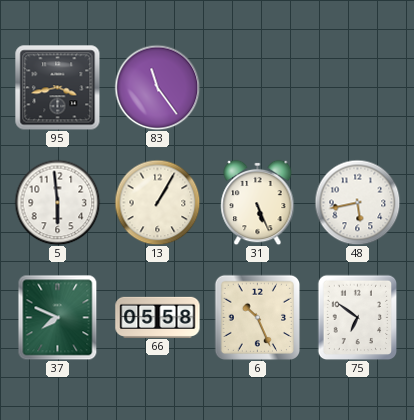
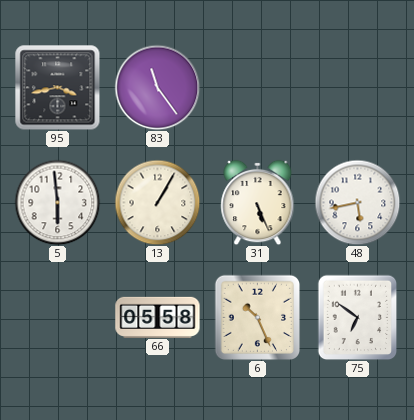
37: 7:49 -> none
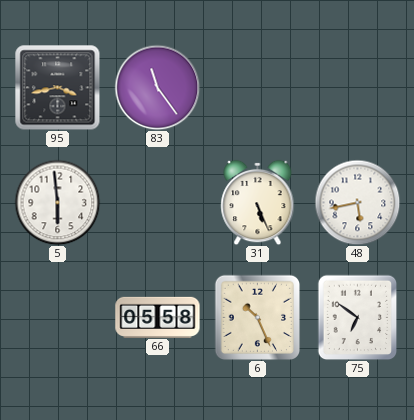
13: 1:05 -> none
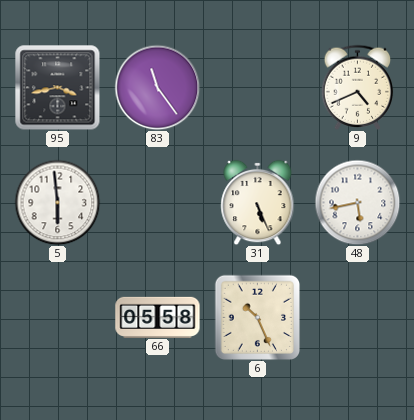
9: none -> 4:41
75: 6:51 -> none
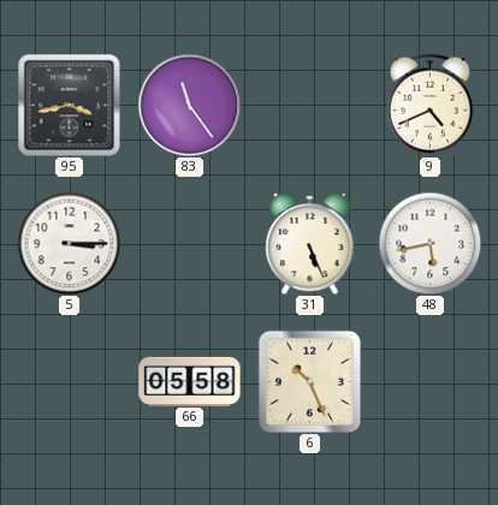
5: 5:59 -> 3:15
